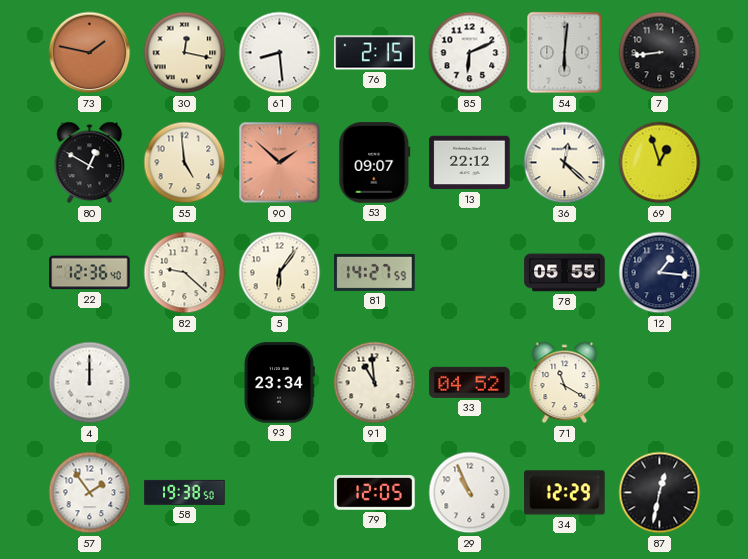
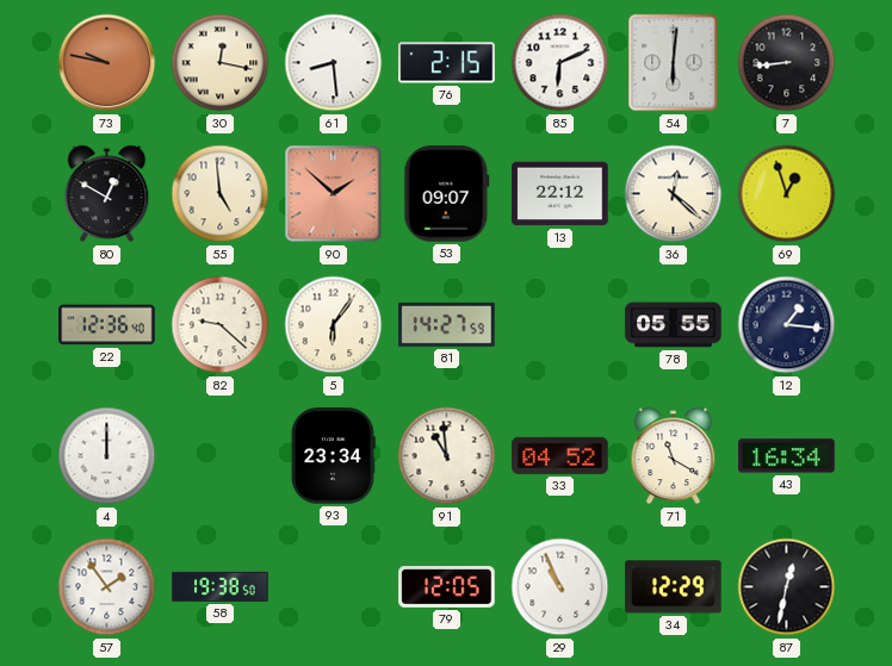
73: 1:47 -> 9:47
43: none -> 16:34
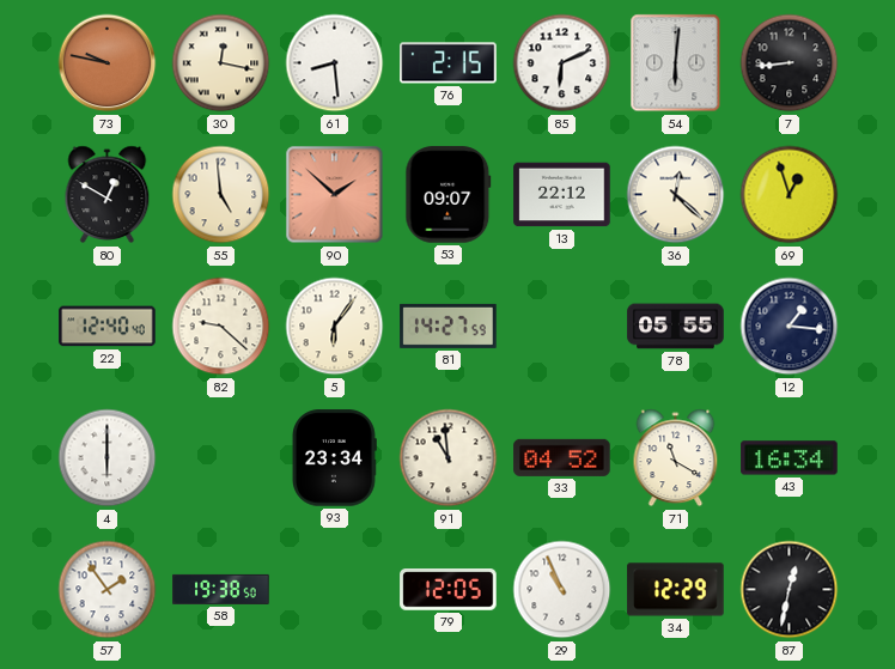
22: 12:36 -> 12:40
4: 12:00 -> 6:00
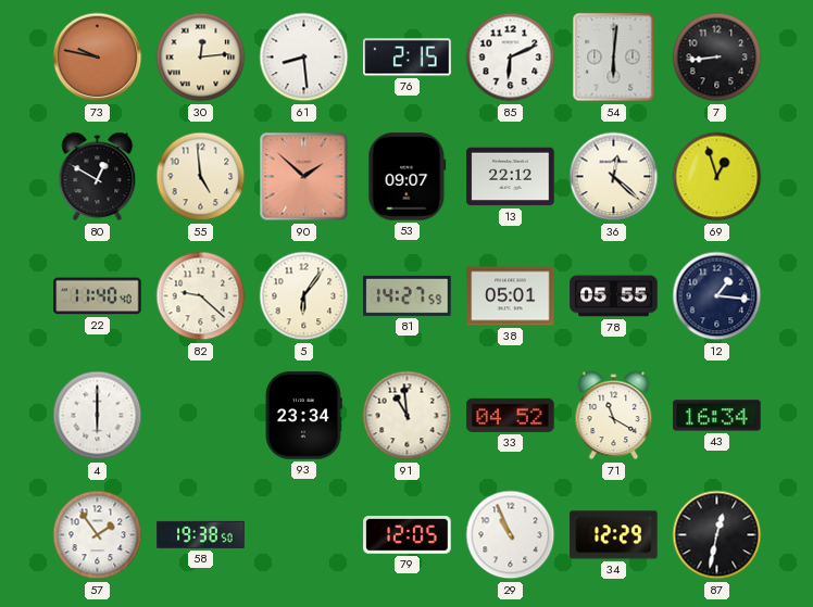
30: 12:17 -> 12:14
22: 12:40 -> 11:40
38: none -> 05:01
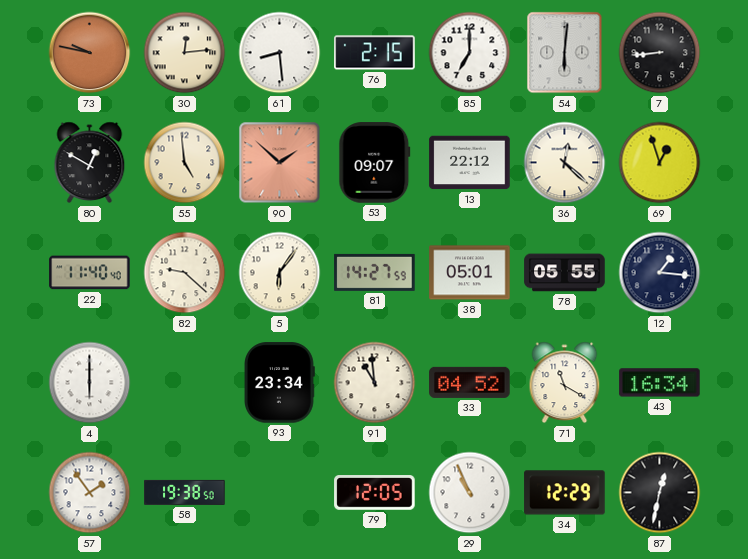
85: 6:11 -> 7:00
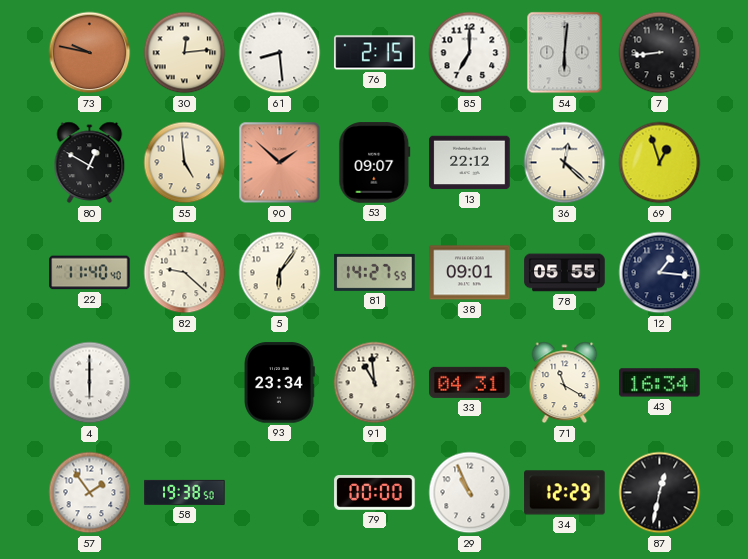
38: 05:01 -> 09:01
33: 04:52 -> 04:31
79: 12:05 -> 00:00
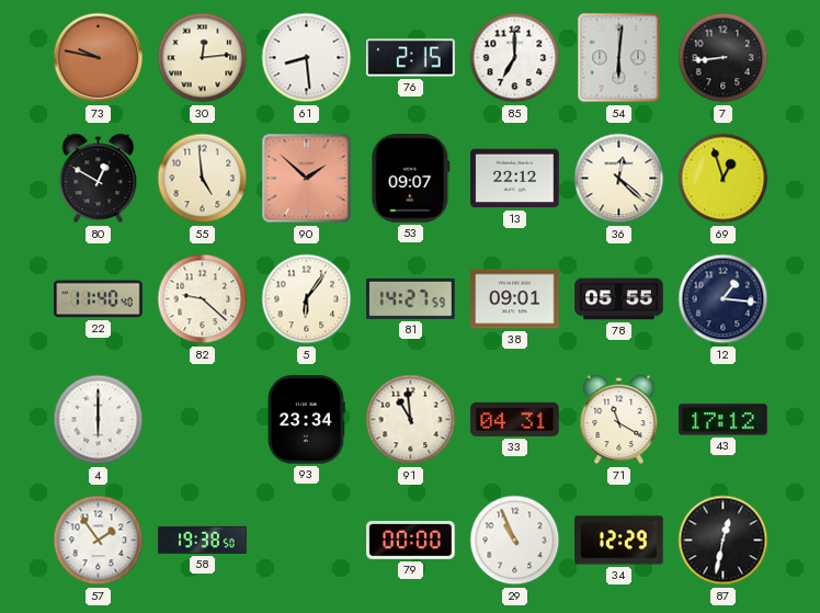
43: 16:34 -> 17:12
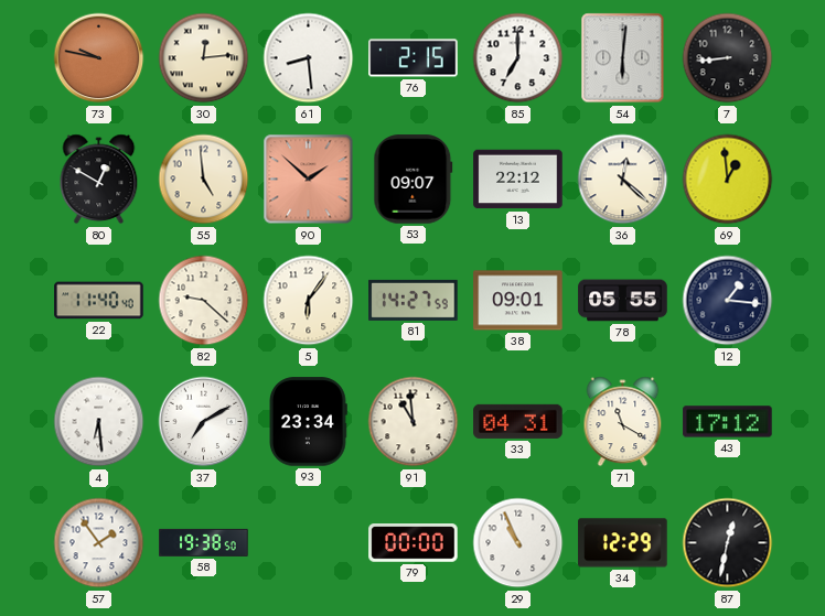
69: 12:57 -> 12:59
4: 6:00 -> 6:29
37: none -> 7:10
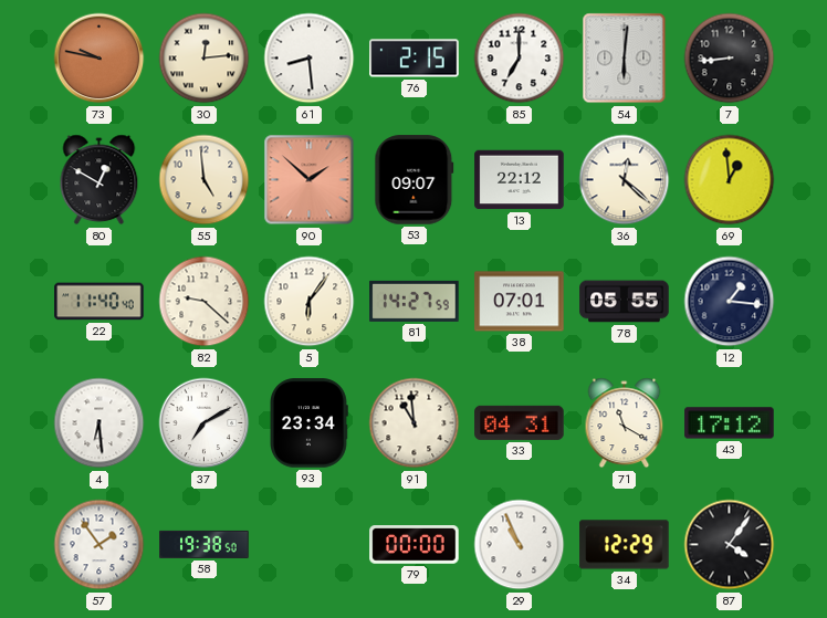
38: 09:01 -> 07:01
87: 12:32 -> 4:06
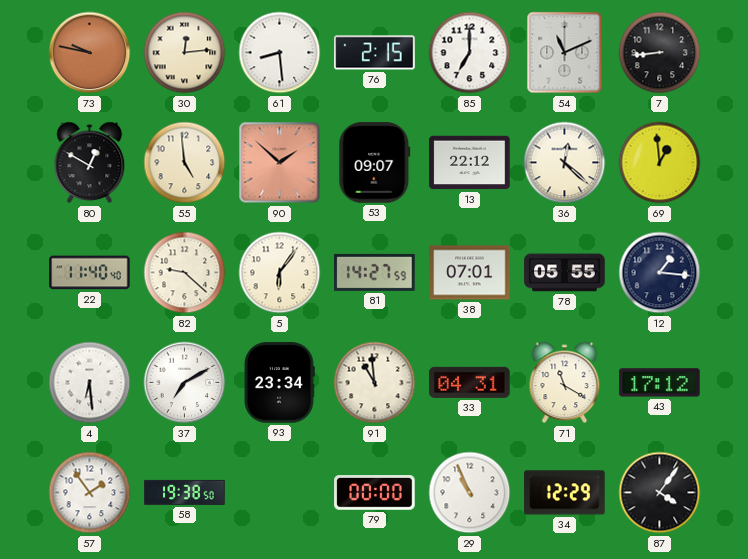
54: 6:01 -> 11:11
